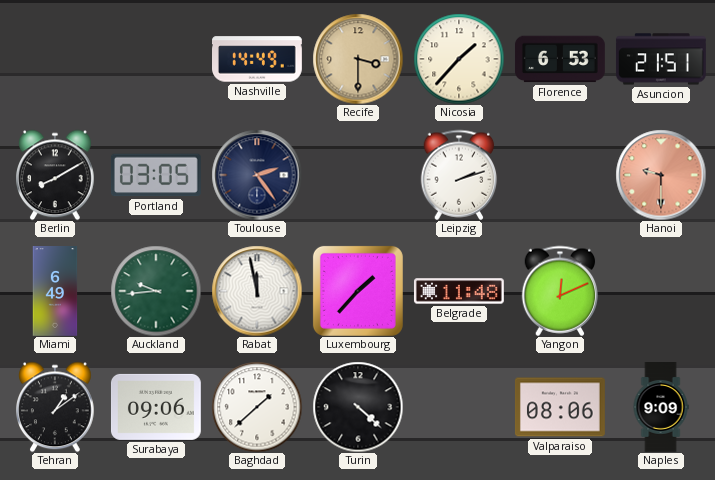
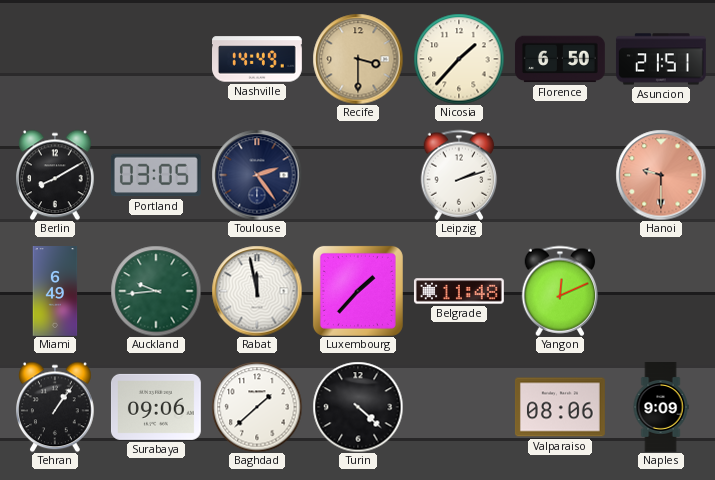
Florence: 6:53 -> 6:50
Tehran: 1:09 -> 1:06
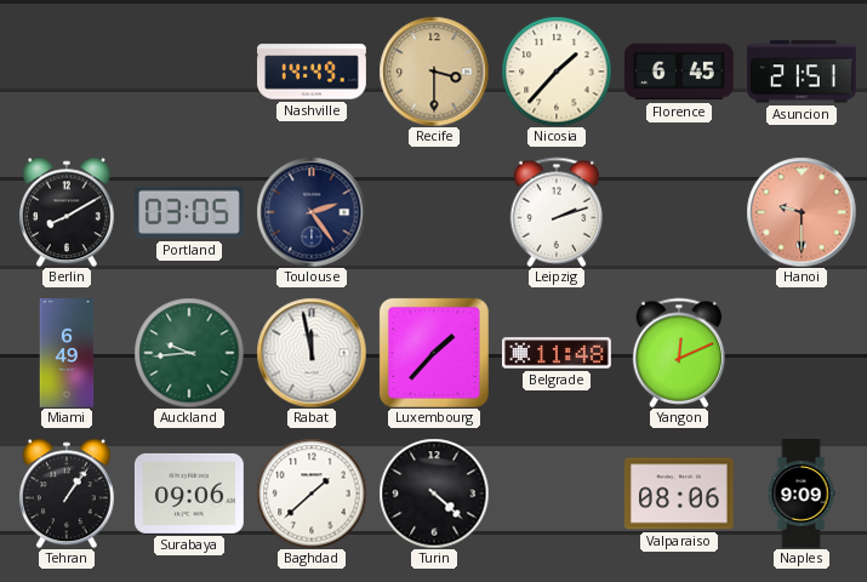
Florence: 6:50 -> 6:45
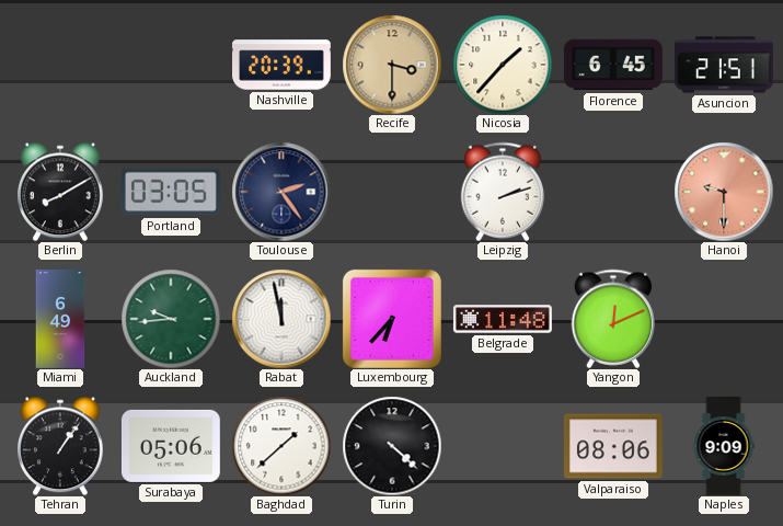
Nashville: 14:49 -> 20:39
Luxembourg: 1:37 -> 6:37
Surabaya: 09:06 -> 05:06
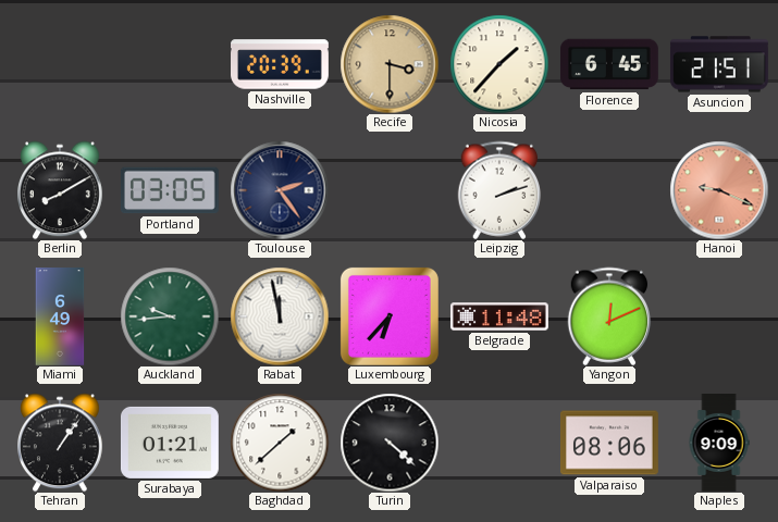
Hanoi: 9:30 -> 9:19
Surabaya: 05:06 -> 01:21
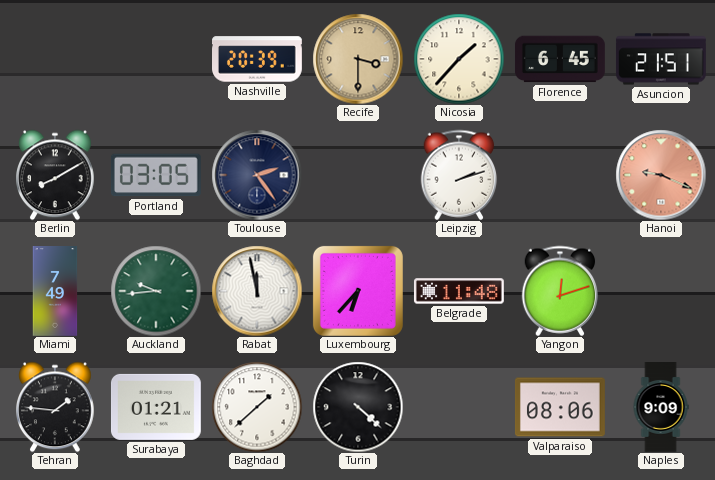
Miami: 6:49 -> 7:49
Yangon: 12:11 -> 12:12
Tehran: 1:06 -> 1:46
